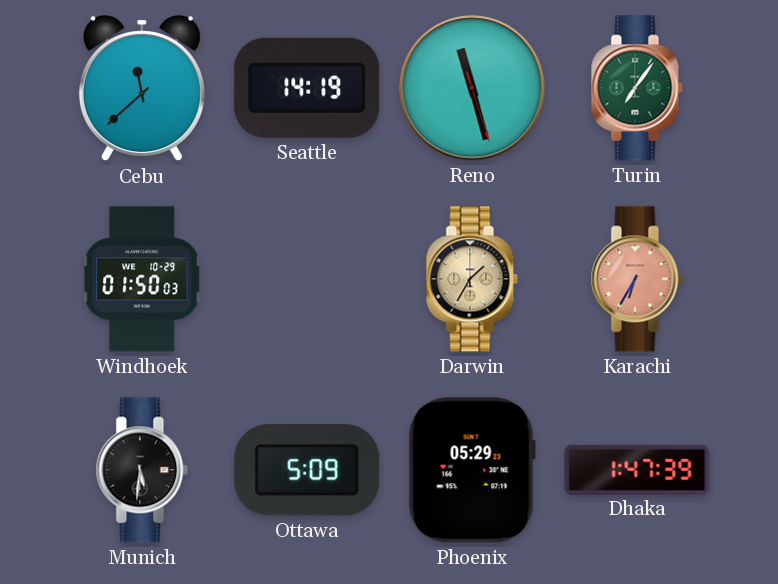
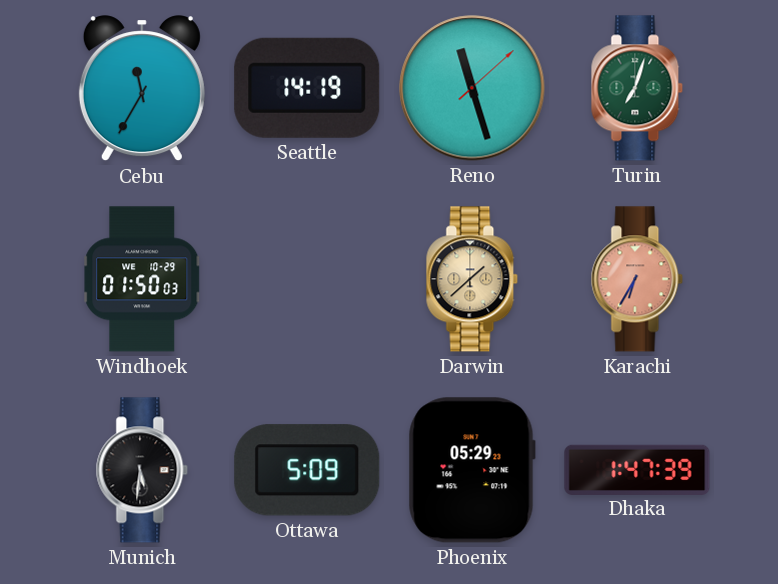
Cebu: 11:38 -> 11:35
Reno: 11:27:27 -> 11:27:08
Turin: 7:06 -> 7:03
Darwin: 1:35 -> 1:38
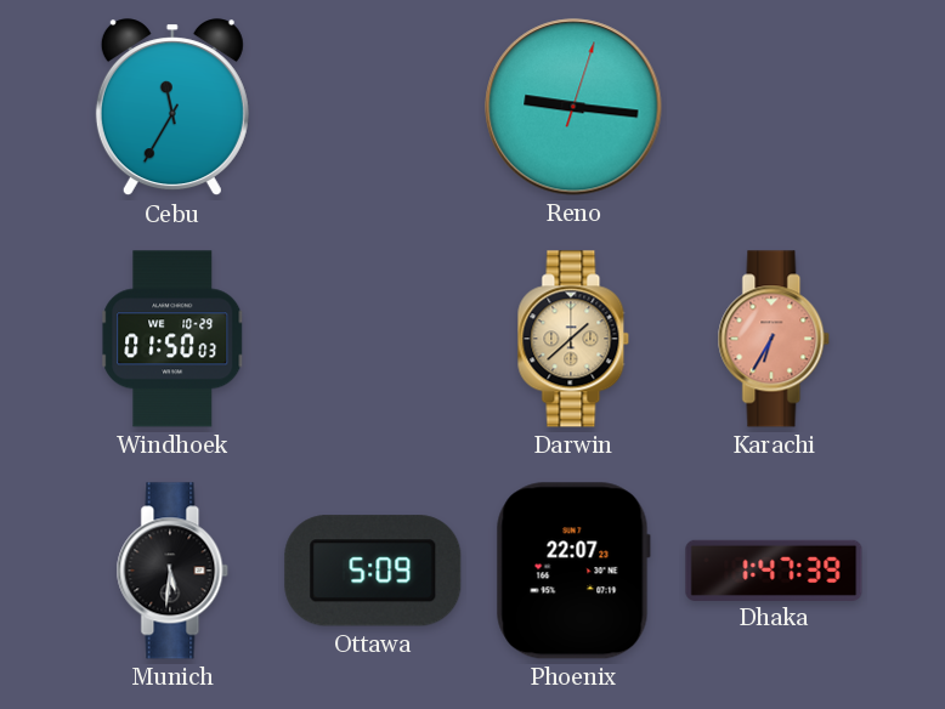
Seattle: 14:19 -> none
Reno: 11:27 -> 9:16
Turin: 7:03 -> none
Phoenix: 05:29 -> 22:07
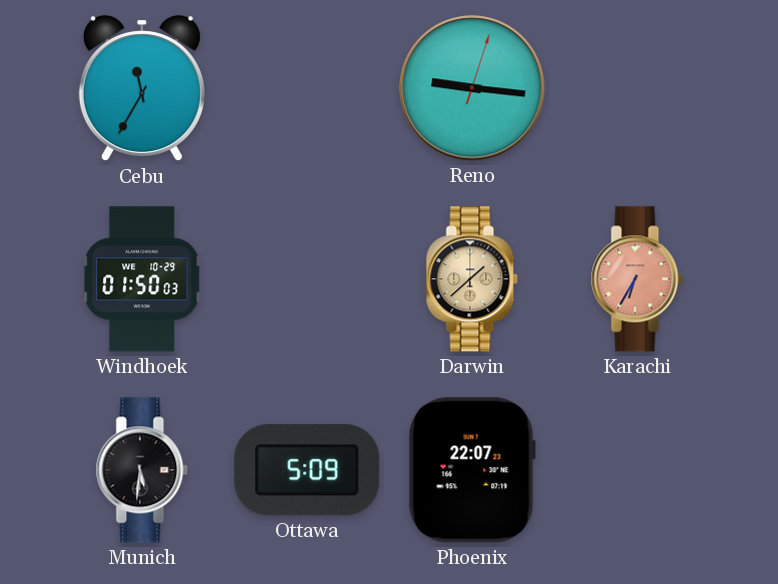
Dhaka: 1:47 -> none
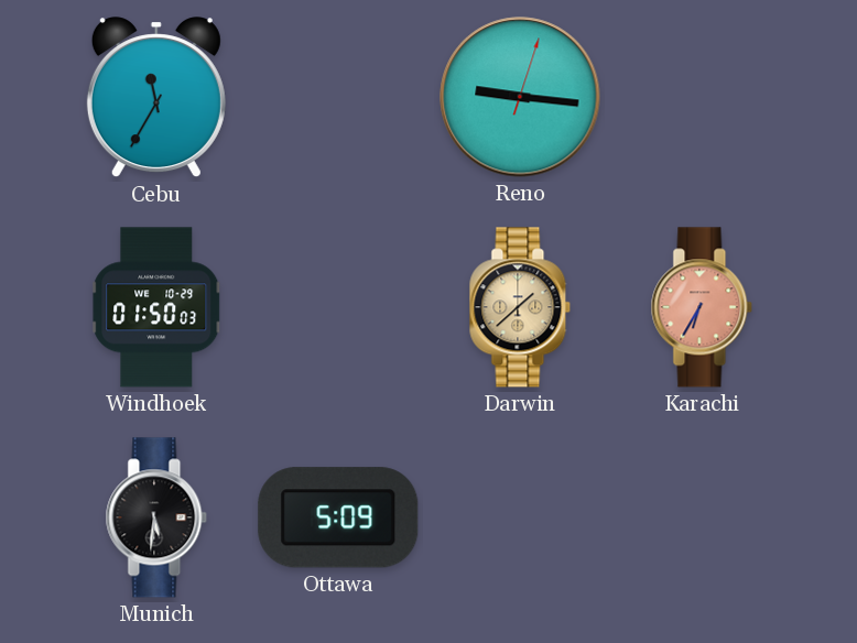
Phoenix: 22:07 -> none
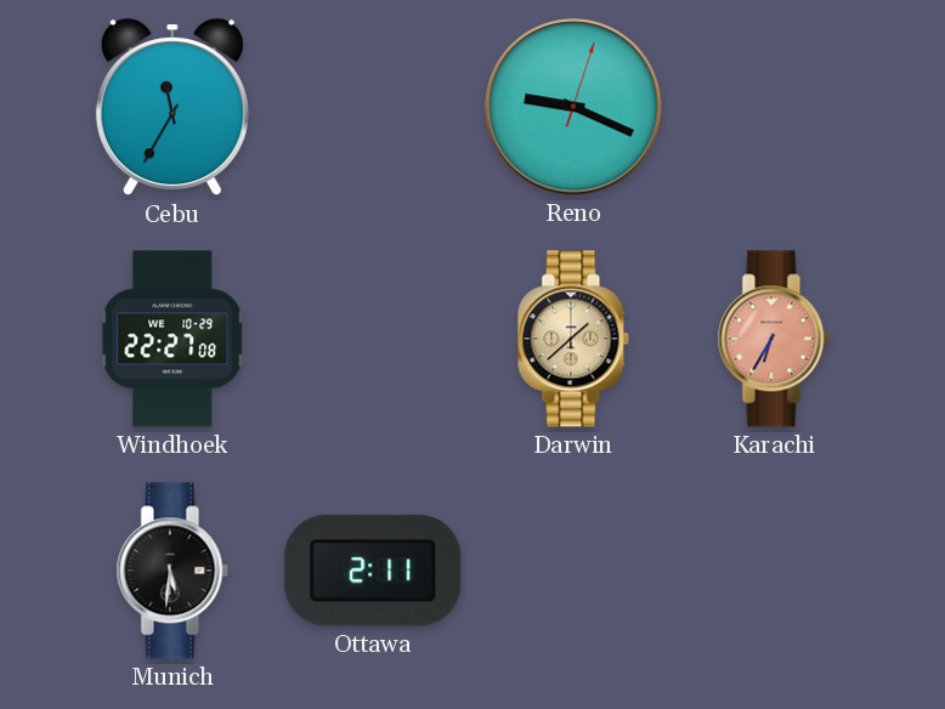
Reno: 9:16 -> 9:19
Windhoek: 01:50 -> 22:27
Ottawa: 5:09 -> 2:11
